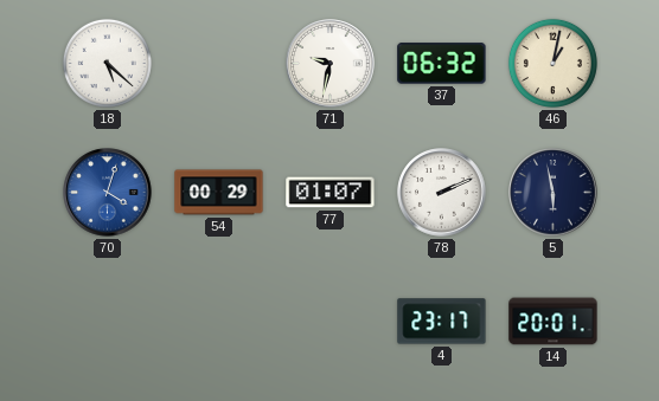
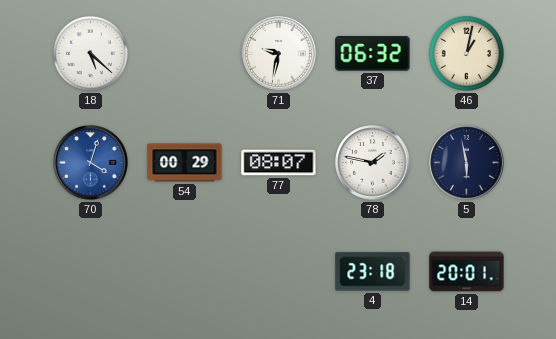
77: 01:07 -> 08:07
78: 2:11 -> 1:47
4: 23:17 -> 23:18
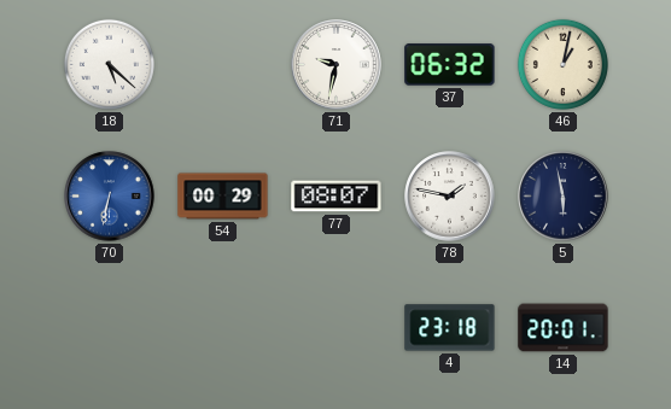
70: 4:03 -> 6:32
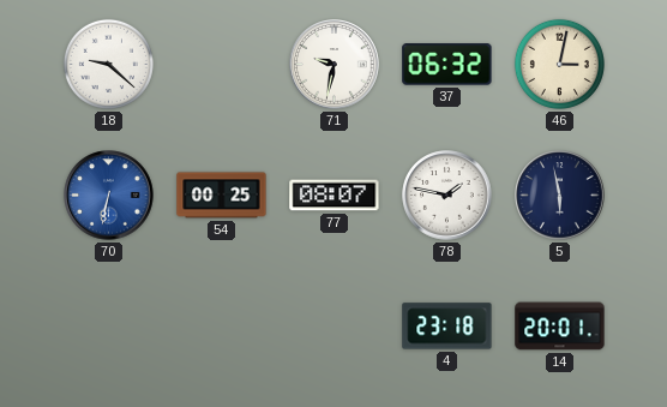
18: 5:22 -> 9:22
46: 1:02 -> 3:02
54: 00:29 -> 00:25
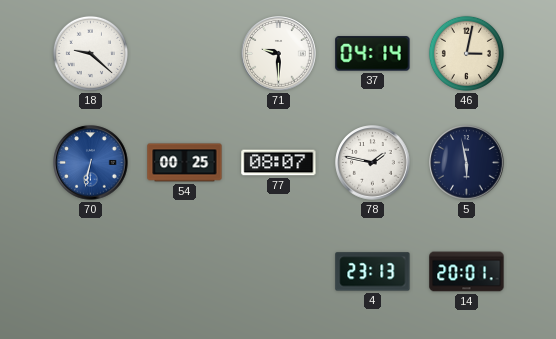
71: 9:32 -> 9:30
37: 06:32 -> 04:14
4: 23:18 -> 23:13
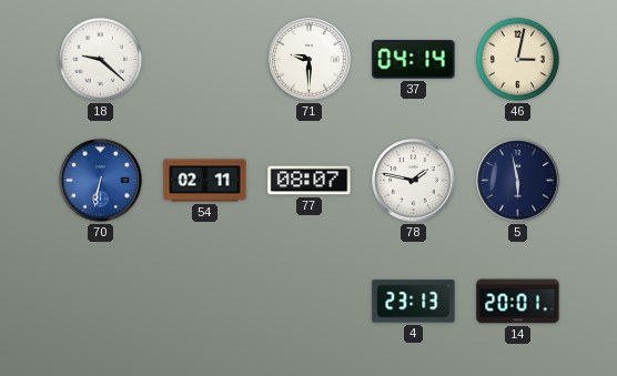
54: 00:25 -> 02:11
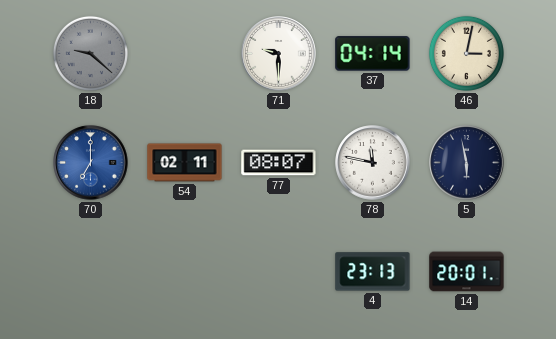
18 dial: white -> grey
70: 6:32 -> 7:00
78: 1:47 -> 11:47
